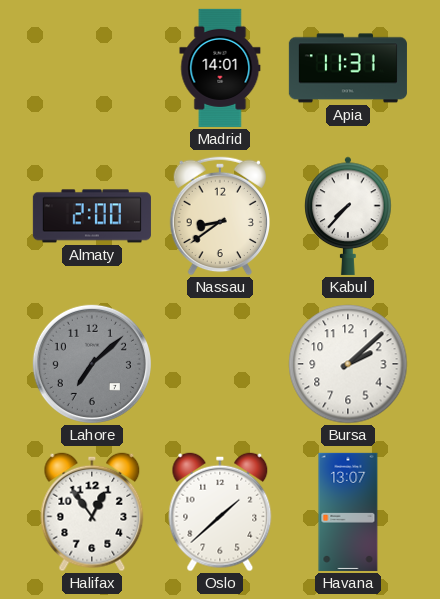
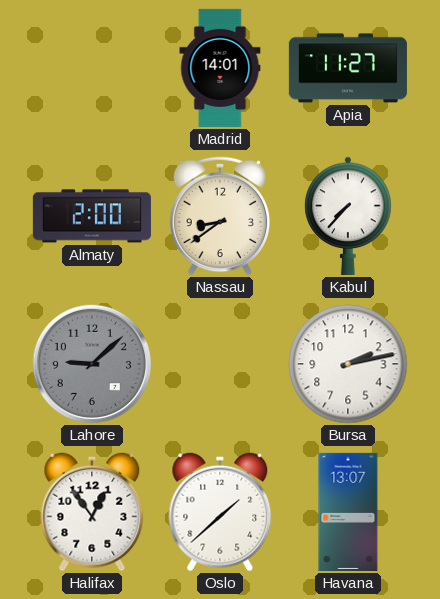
Apia: 11:31 -> 11:27
Lahore: 7:08 -> 9:08
Bursa: 2:08 -> 2:13
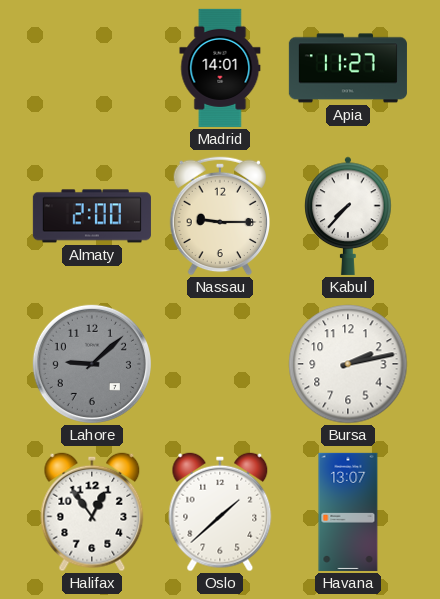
Nassau: 8:39 -> 9:15
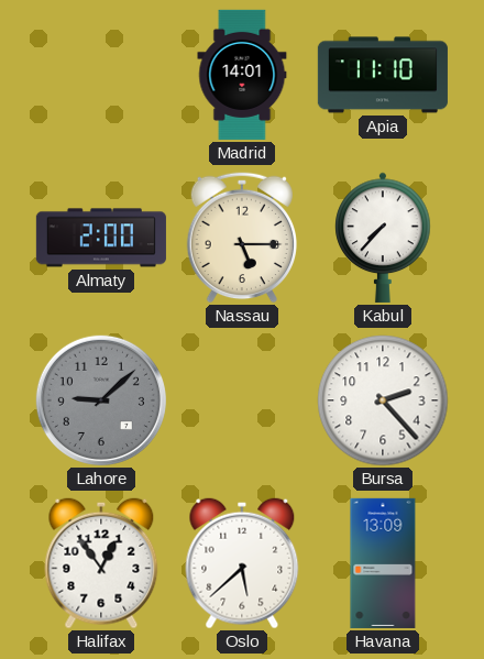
Apia: 11:27 -> 11:10
Nassau: 9:15 -> 5:15
Bursa: 2:13 -> 2:23
Oslo: 1:38 -> 5:38
Havana: 13:07 -> 13:09
